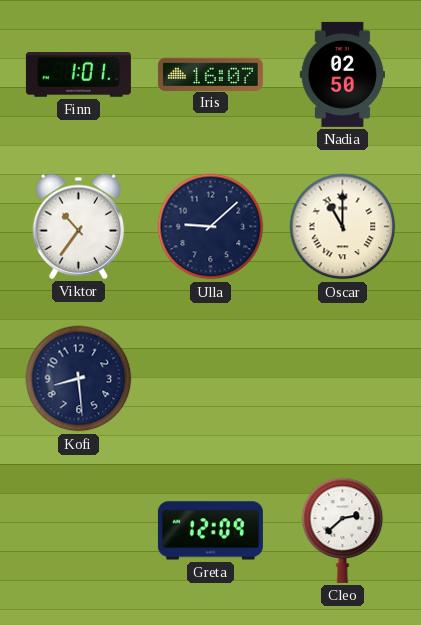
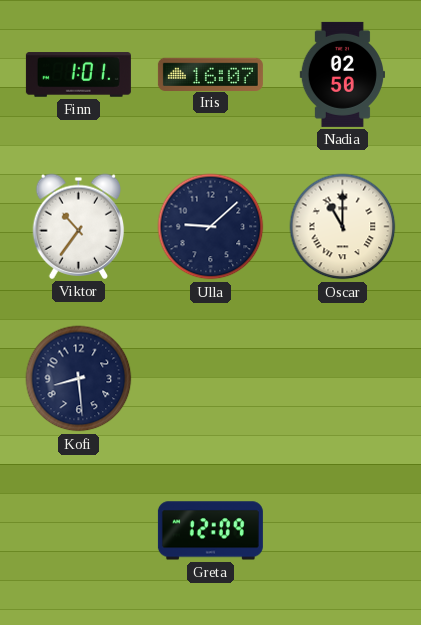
Cleo: 2:38 -> none
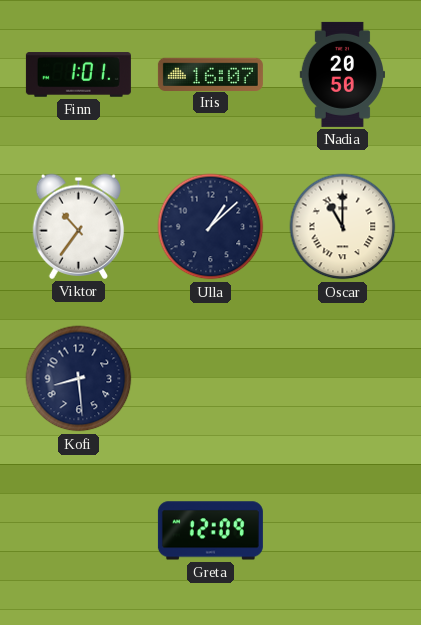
Nadia: 02:50 -> 20:50
Ulla: 9:08 -> 1:08
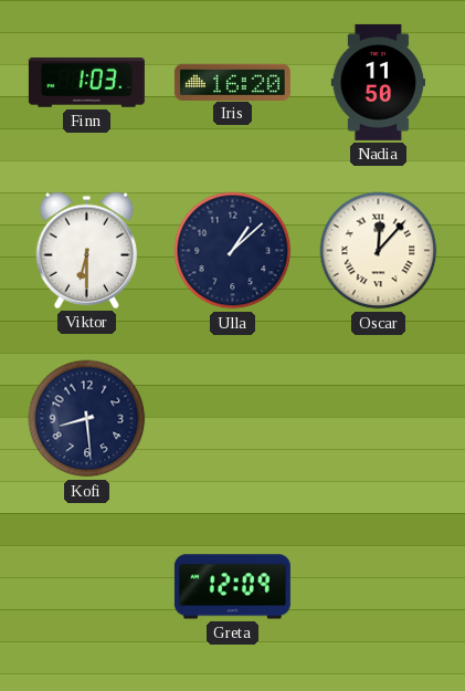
Finn: 1:01 -> 1:03
Iris: 16:07 -> 16:20
Nadia: 20:50 -> 11:50
Viktor: 10:36 -> 6:30
Oscar: 11:00 -> 12:07
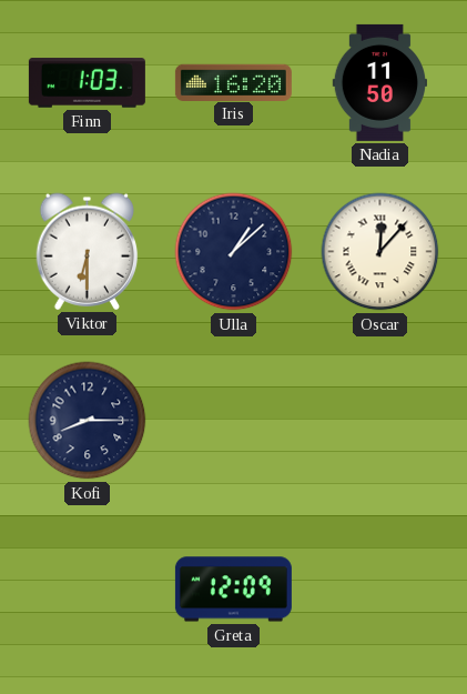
Kofi: 8:29 -> 8:15
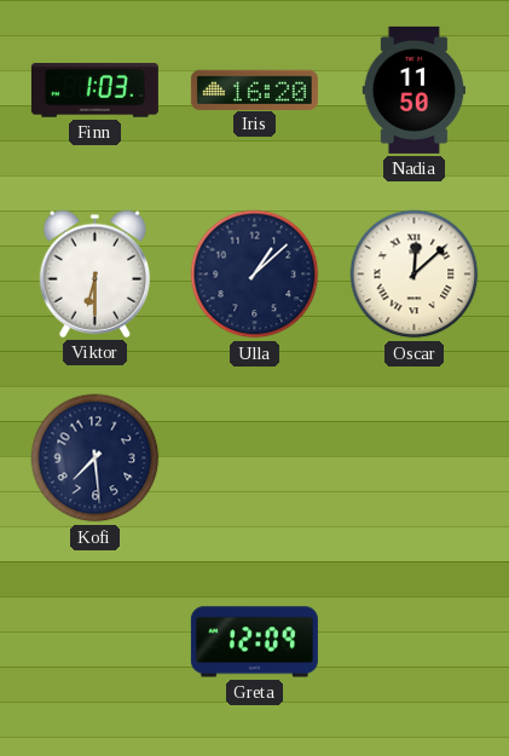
Oscar: 12:07 -> 12:08
Kofi: 8:15 -> 7:29
